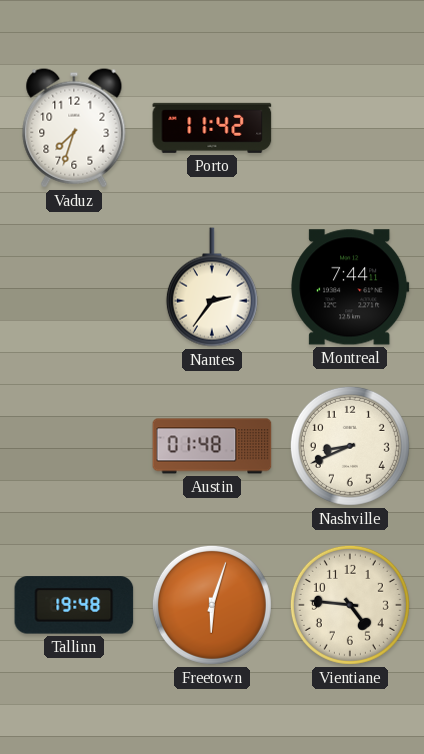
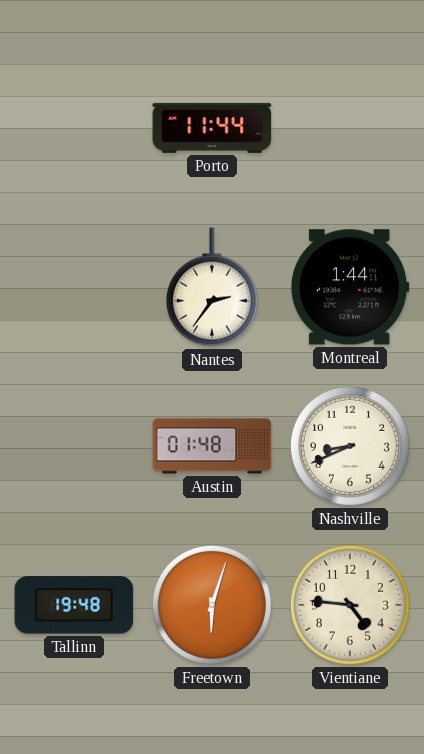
Vaduz: 7:33 -> none
Porto: 11:42 -> 11:44
Montreal: 7:44 -> 1:44
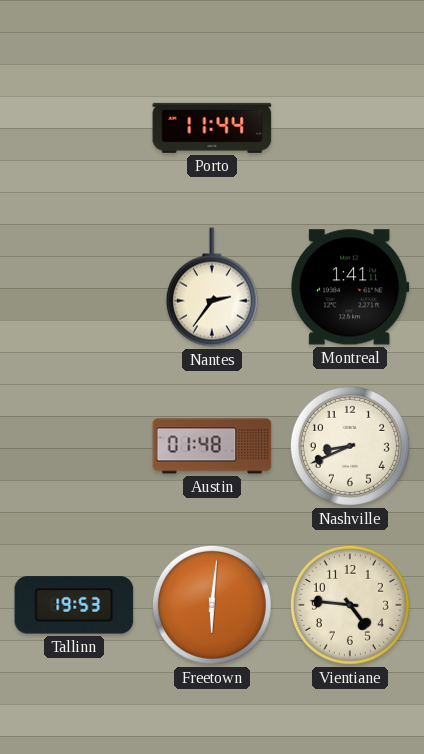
Montreal: 1:44 -> 1:41
Tallinn: 19:48 -> 19:53
Freetown: 6:03 -> 6:01
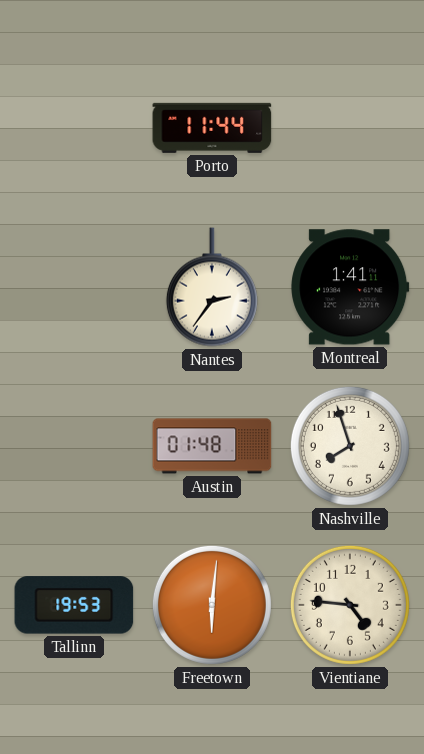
Nashville: 8:41 -> 7:57
